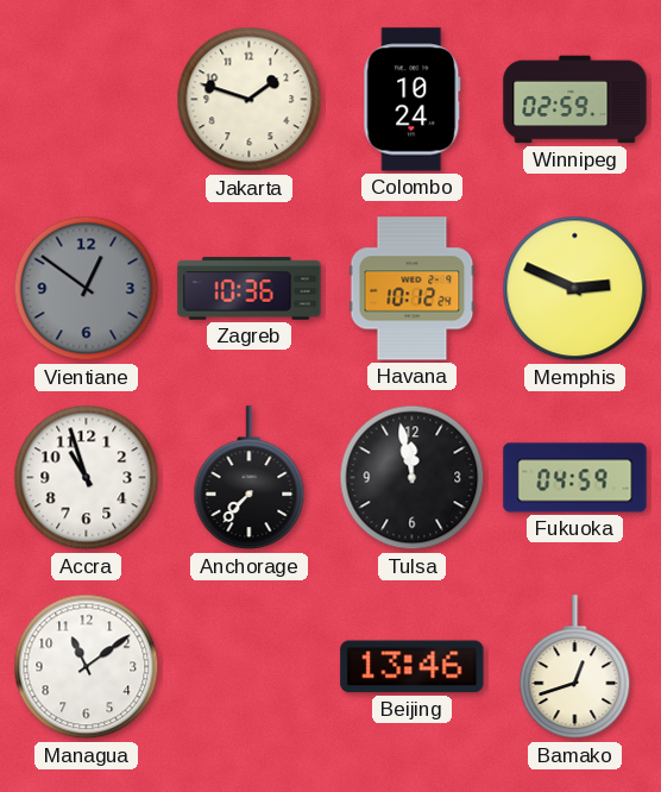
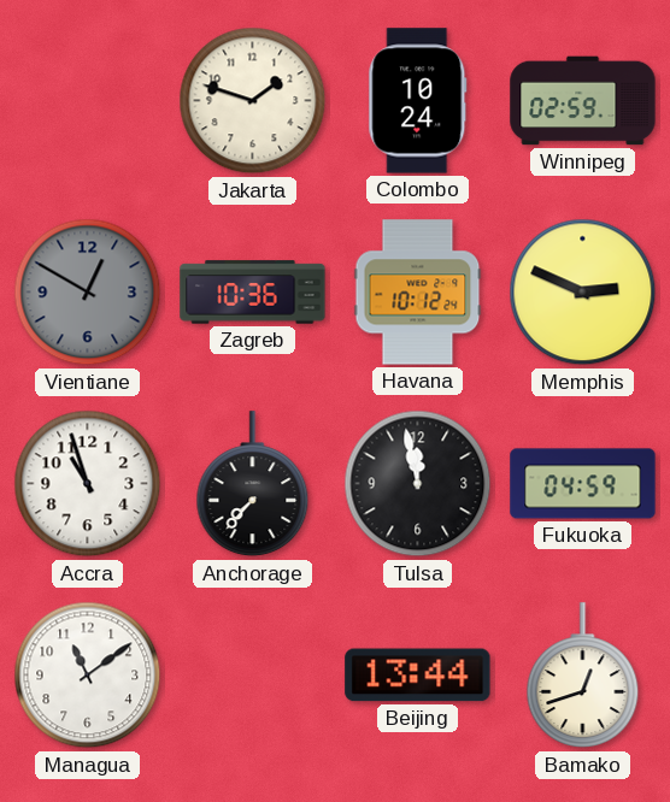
Vientiane: 12:51 -> 12:50
Beijing: 13:46 -> 13:44
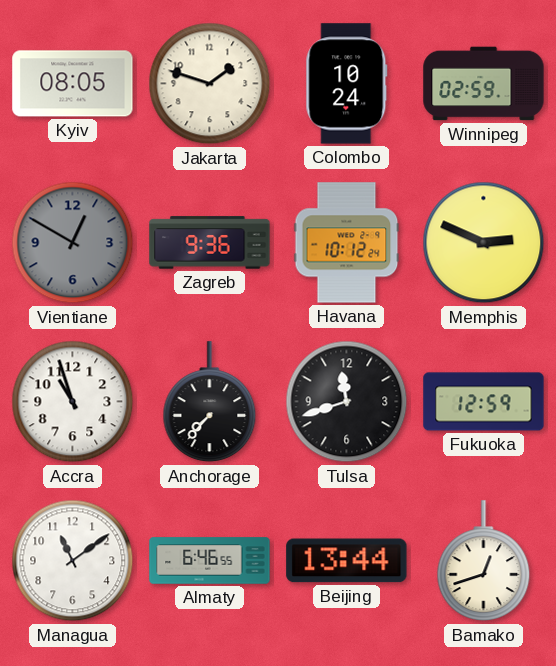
Kyiv: none -> 08:05
Zagreb: 10:36 -> 9:36
Tulsa: 11:58 -> 11:42
Fukuoka: 04:59 -> 12:59
Almaty: none -> 6:46
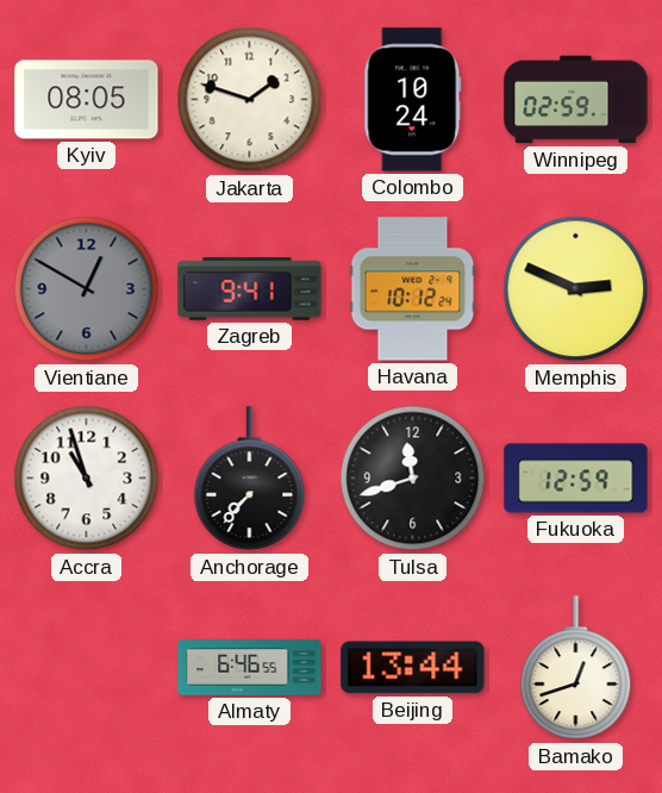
Zagreb: 9:36 -> 9:41
Managua: 11:09 -> none
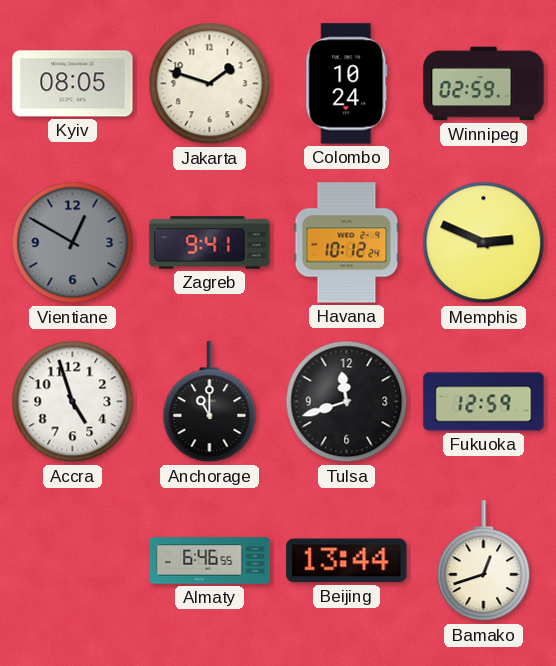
Accra: 10:57 -> 4:57
Anchorage: 7:37 -> 11:00
